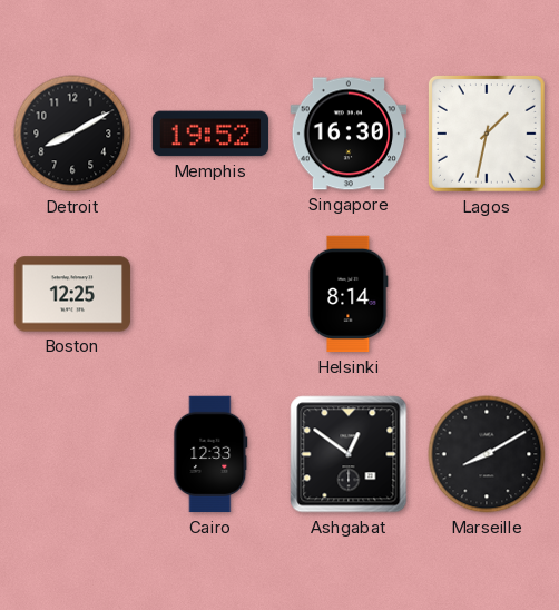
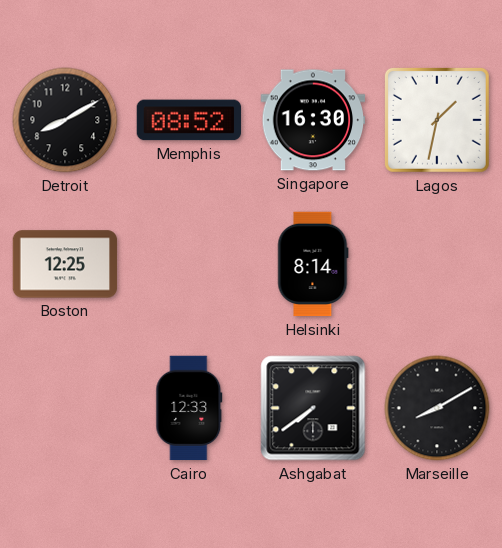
Memphis: 19:52 -> 08:52
Ashgabat: 12:51 -> 7:39
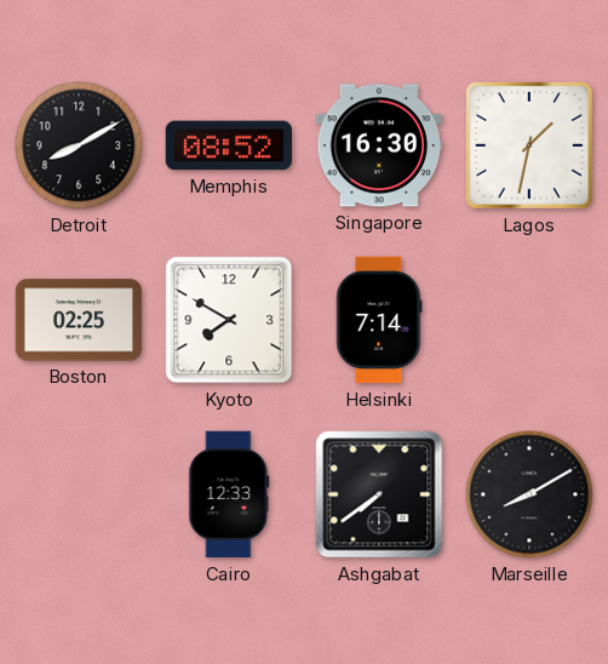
Boston: 12:25 -> 02:25
Kyoto: none -> 7:50
Helsinki: 8:14 -> 7:14
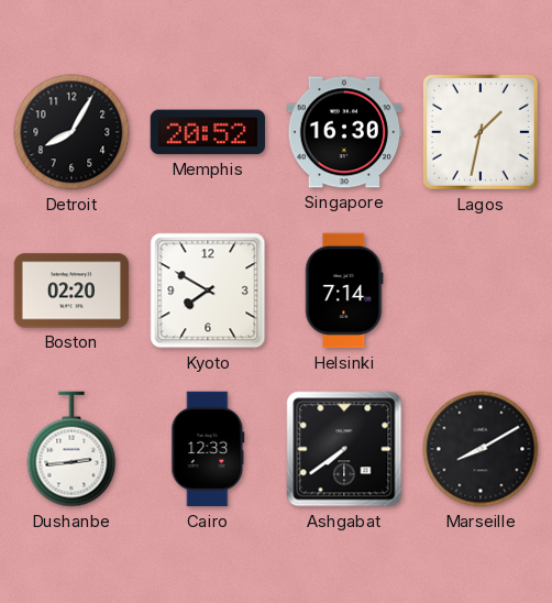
Detroit: 8:10 -> 8:05
Memphis: 08:52 -> 20:52
Boston: 02:25 -> 02:20
Dushanbe: none -> 2:44
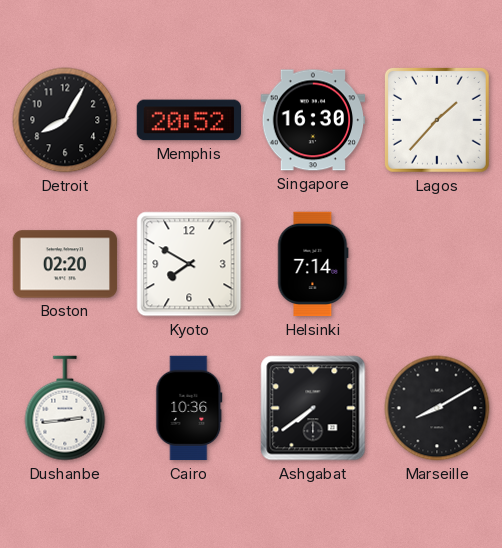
Lagos: 1:32 -> 1:37
Cairo: 12:33 -> 10:36
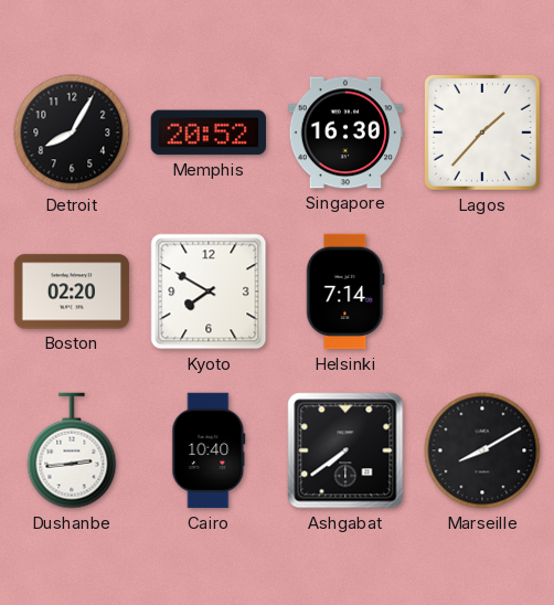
Cairo: 10:36 -> 10:40
